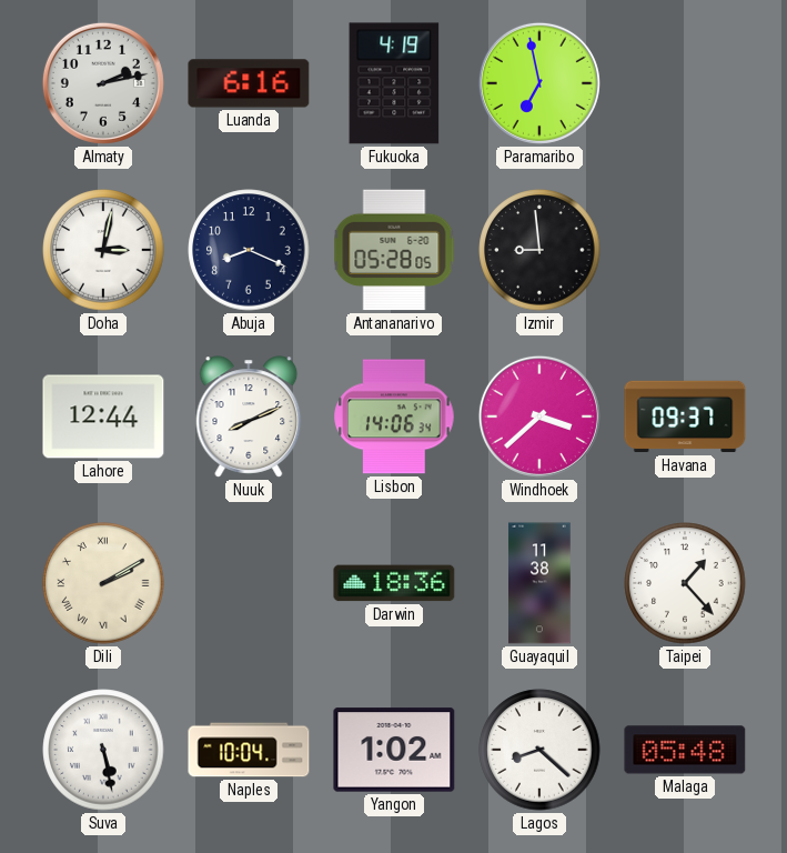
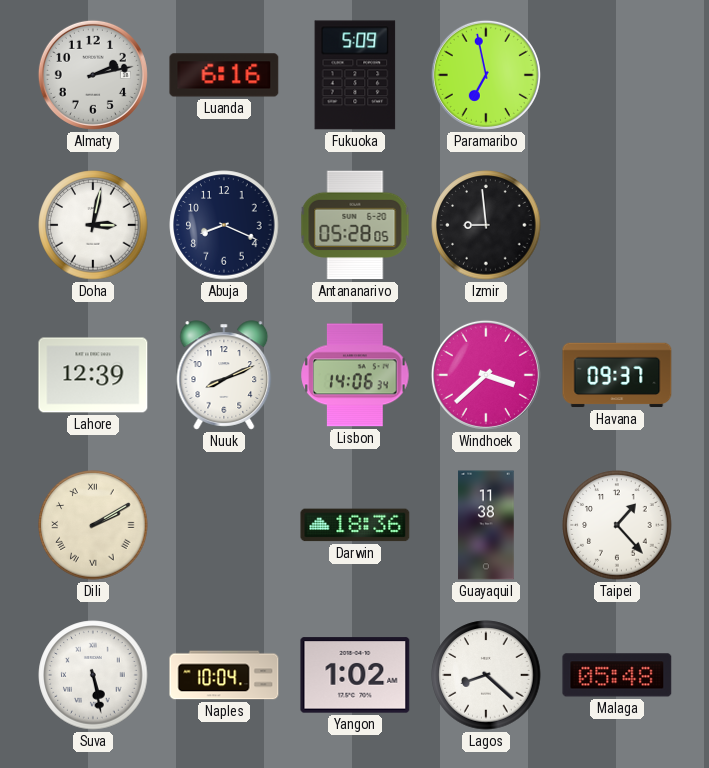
Fukuoka: 4:19 -> 5:09
Lahore: 12:44 -> 12:39
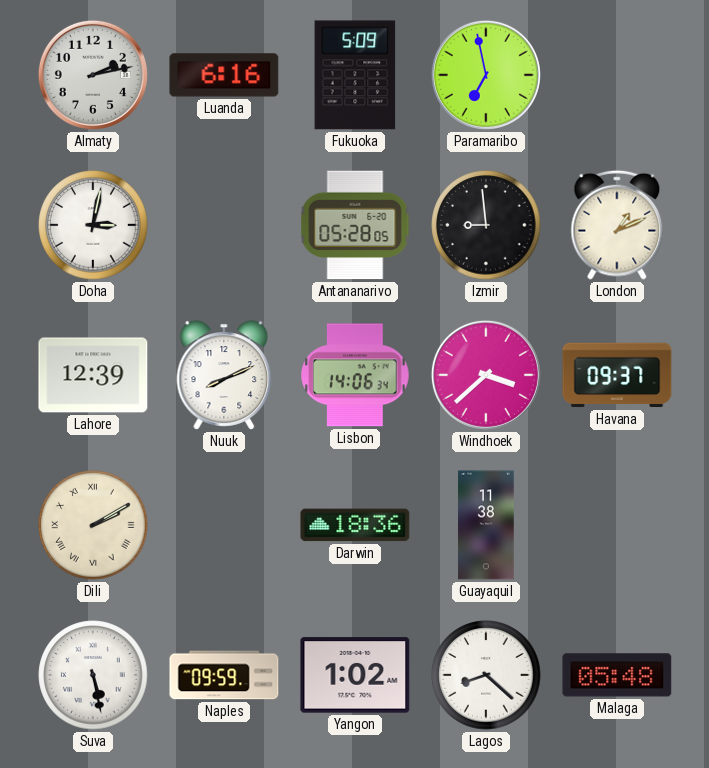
Abuja: 8:19 -> none
London: none -> 1:11
Taipei: 1:23 -> none
Naples: 10:04 -> 09:59
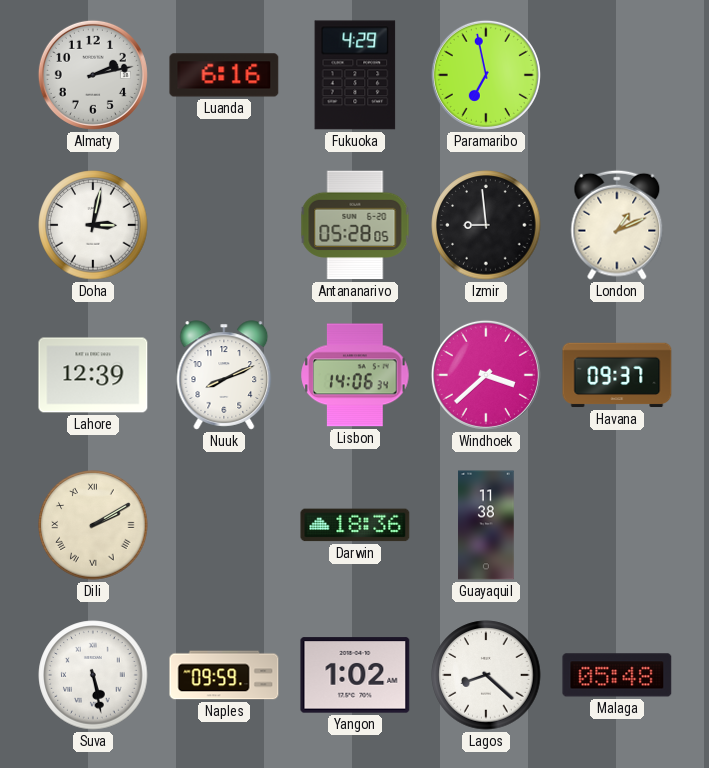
Fukuoka: 5:09 -> 4:29
